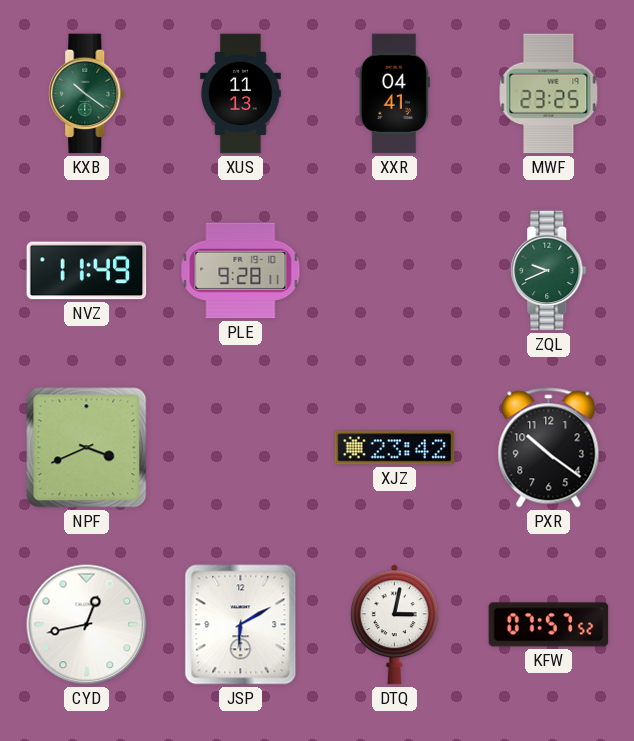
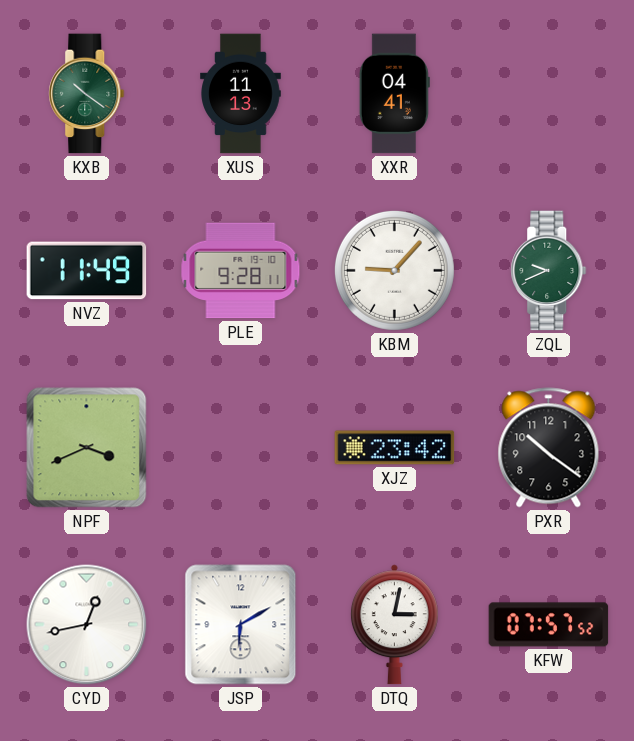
MWF: 23:25 -> none
KBM: none -> 9:07
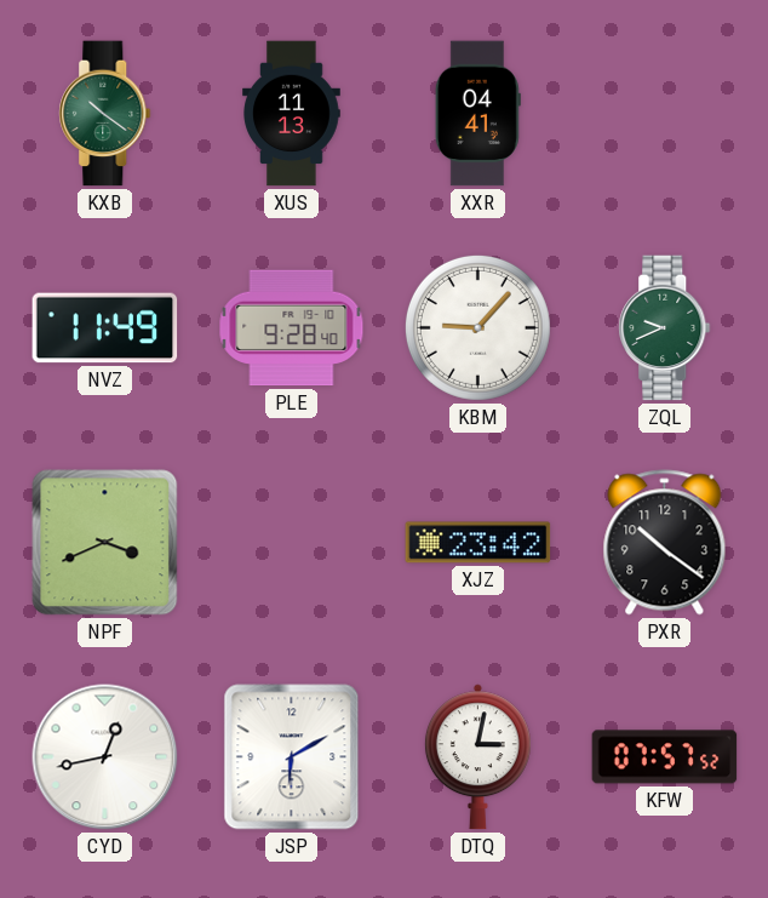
PLE: 9:28:11 -> 9:28:40
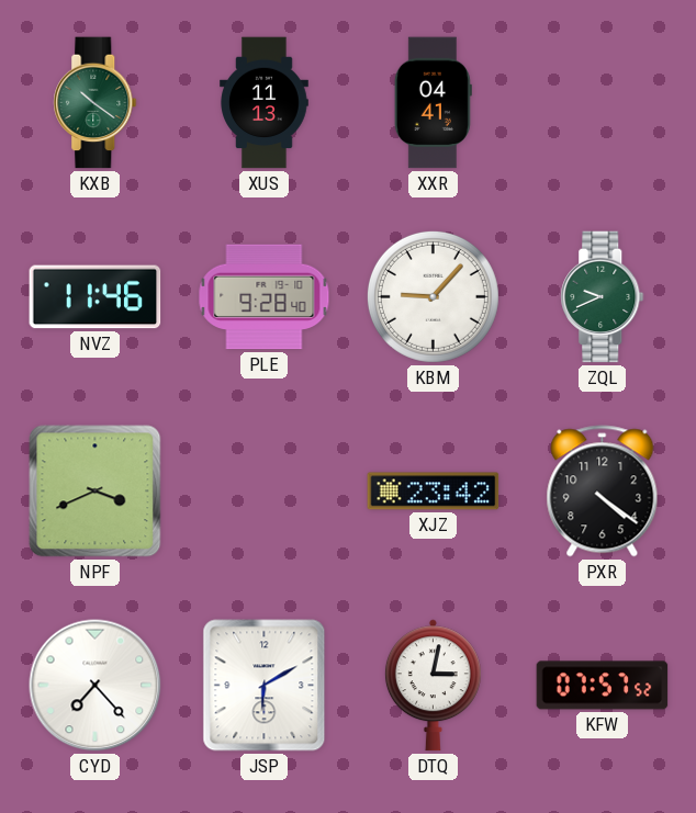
NVZ: 11:49 -> 11:46
PXR: 10:21 -> 4:21
CYD: 12:43 -> 7:23
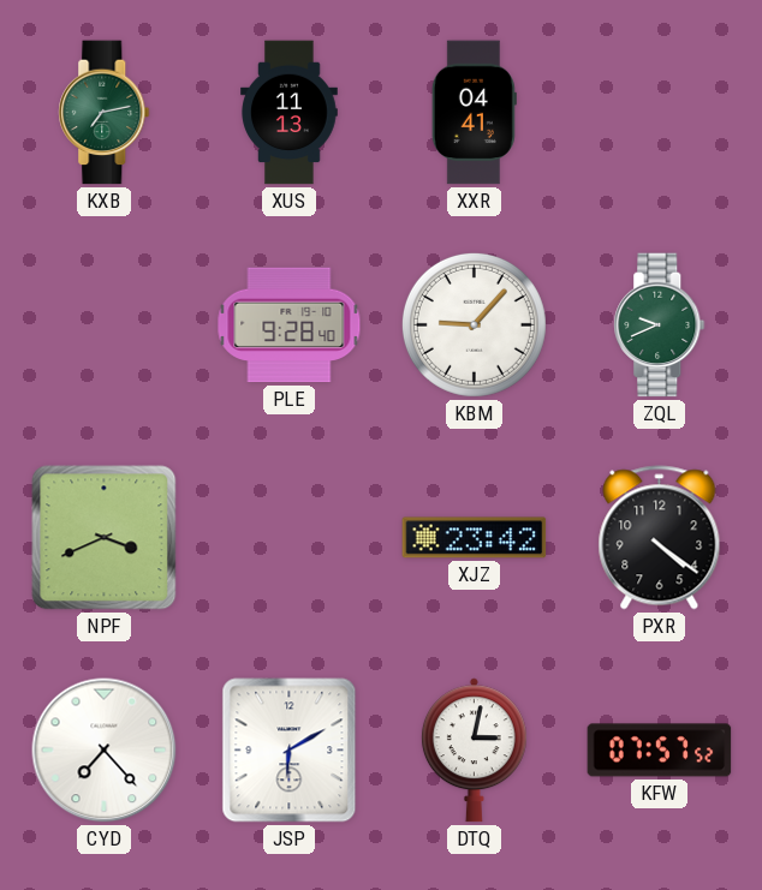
KXB: 10:21 -> 7:13
NVZ: 11:46 -> none
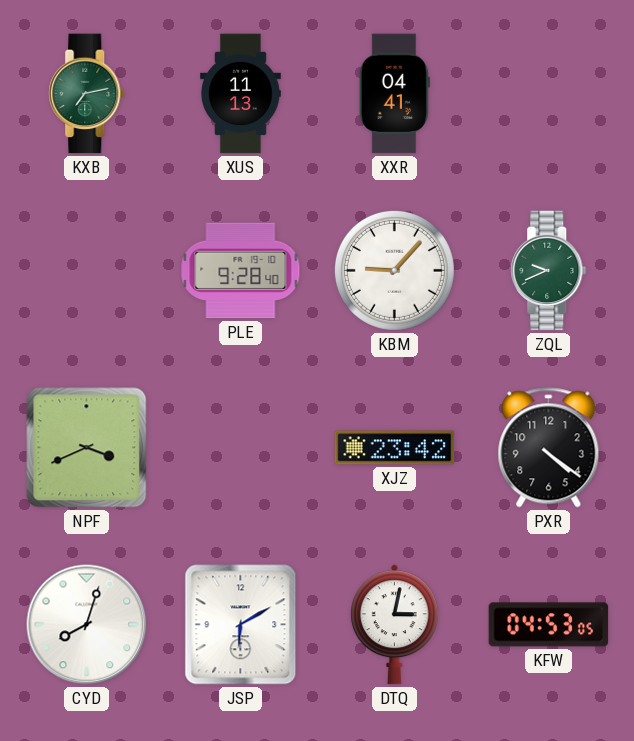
CYD: 7:23 -> 8:03
KFW: 07:57 -> 04:53
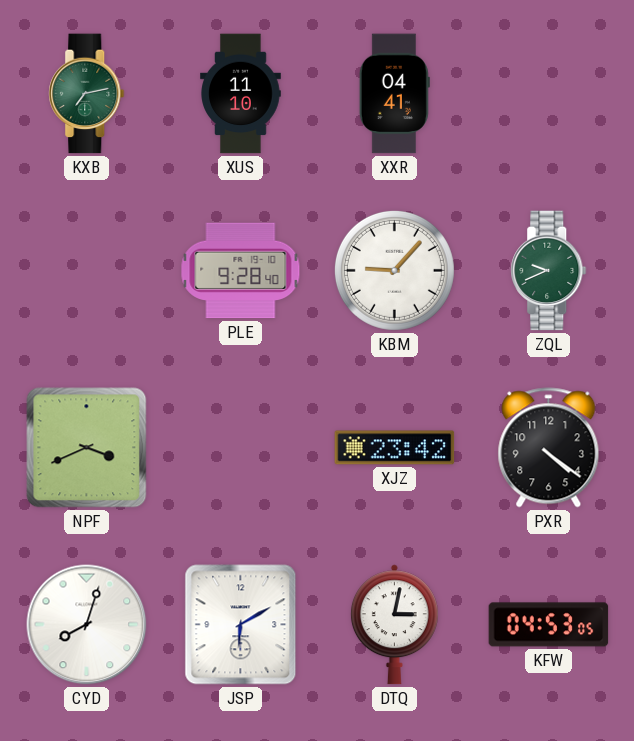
XUS: 11:13 -> 11:10
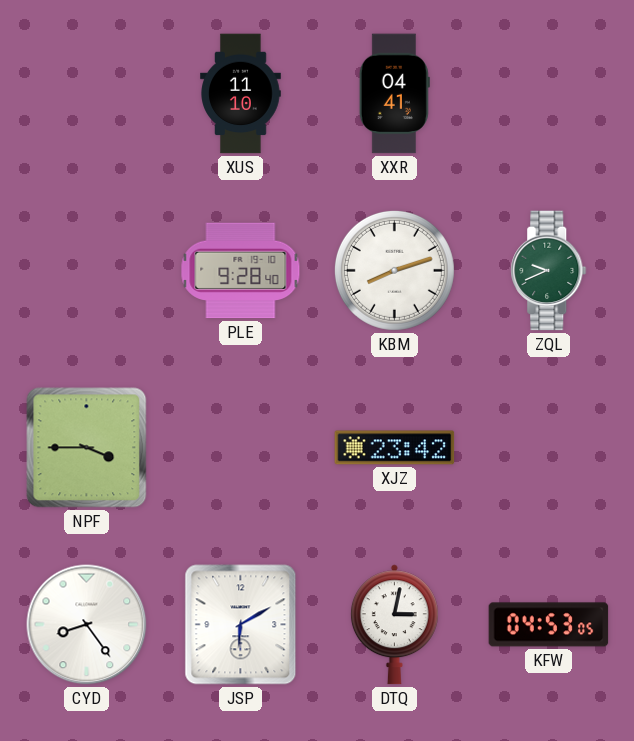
KXB: 7:13 -> none
KBM: 9:07 -> 8:12
NPF: 3:41 -> 3:45
PXR: 4:21 -> none
CYD: 8:03 -> 8:24
